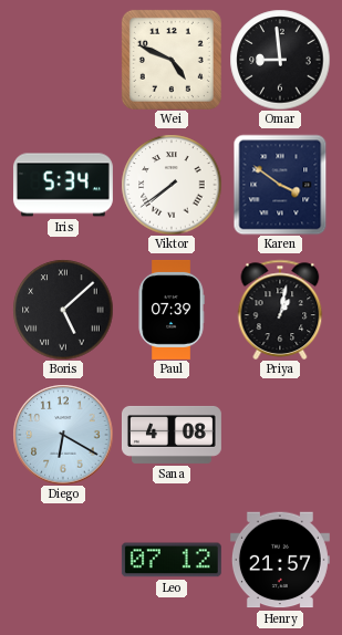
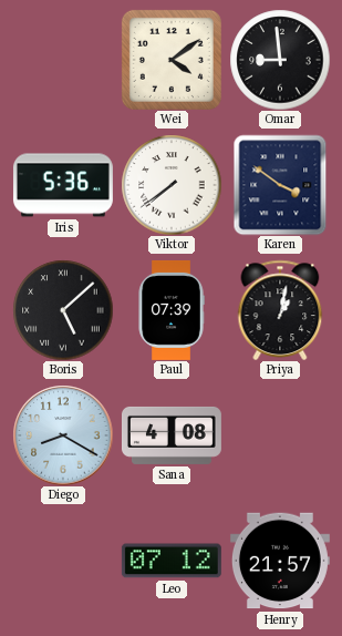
Wei: 4:49 -> 4:09
Iris: 5:34 -> 5:36
Diego: 6:20 -> 8:20
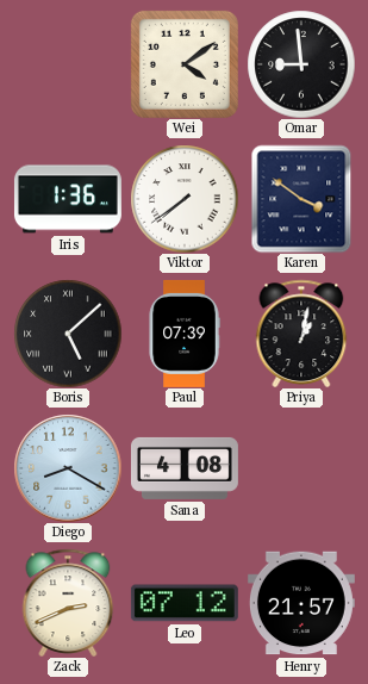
Iris: 5:36 -> 1:36
Zack: none -> 2:41
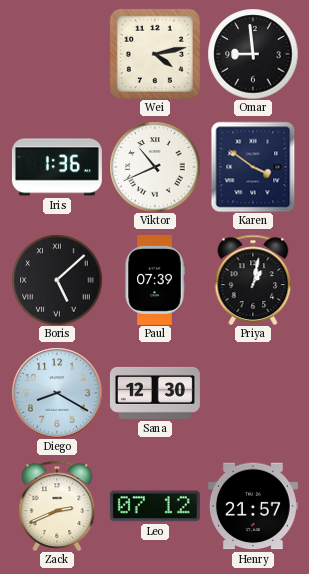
Wei: 4:09 -> 4:13
Viktor: 7:39 -> 10:41
Sana: 4:08 -> 12:30
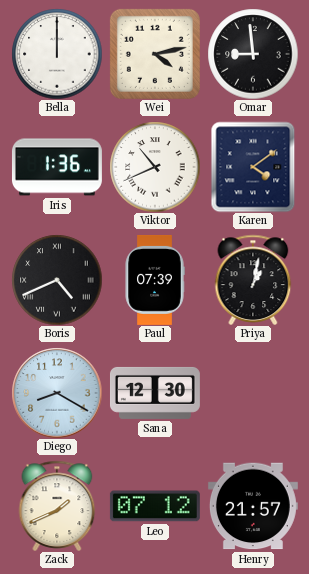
Bella: none -> 12:00
Karen: 3:51 -> 4:09
Boris: 5:08 -> 4:41
Zack: 2:41 -> 1:41
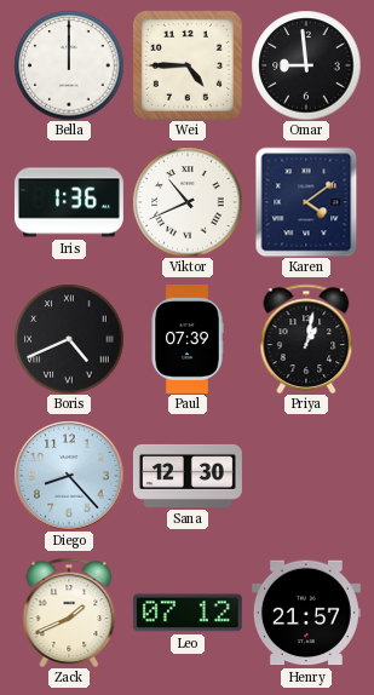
Wei: 4:13 -> 4:45
Diego: 8:20 -> 8:23
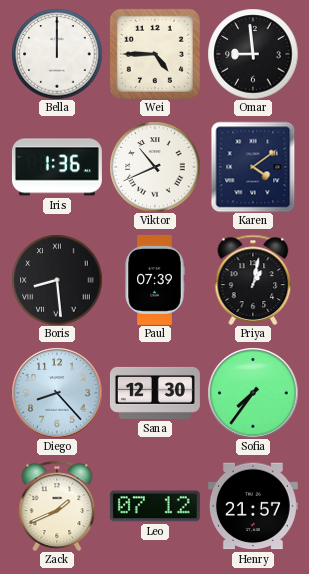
Boris: 4:41 -> 8:29
Sofia: none -> 7:36
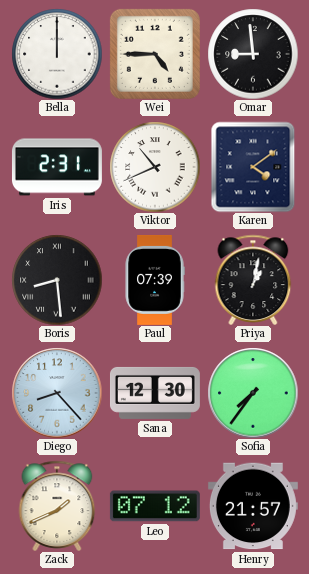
Iris: 1:36 -> 2:31
